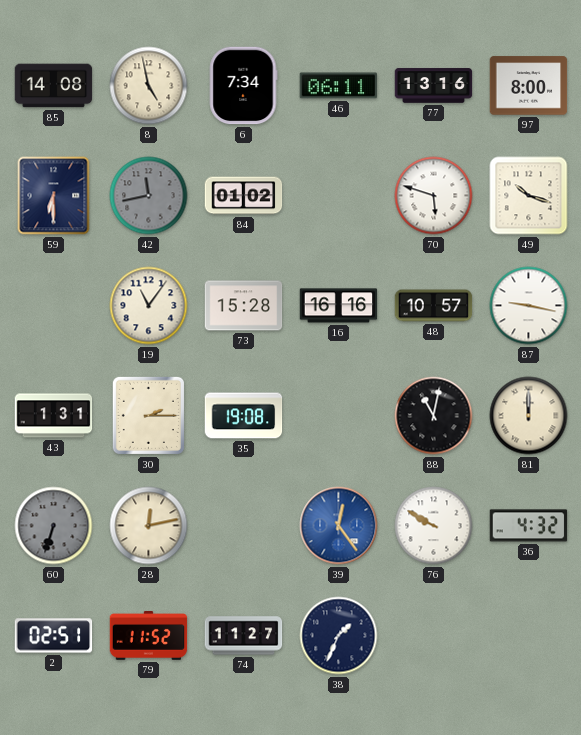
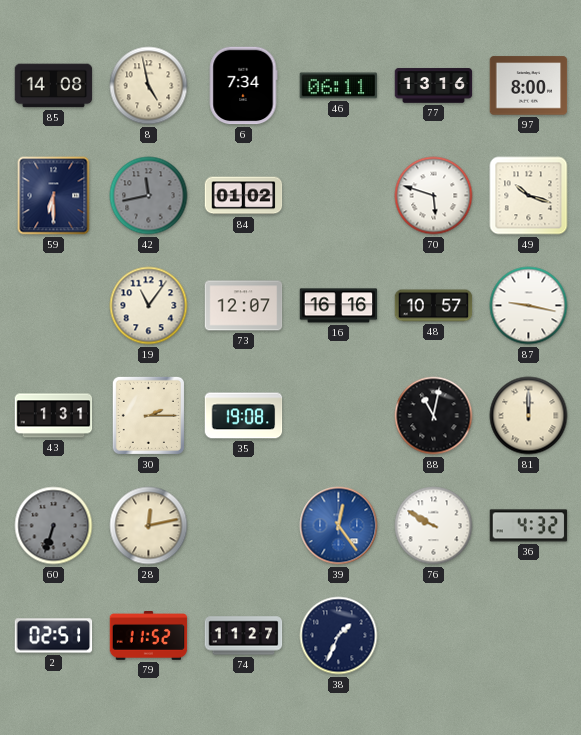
73: 15:28 -> 12:07
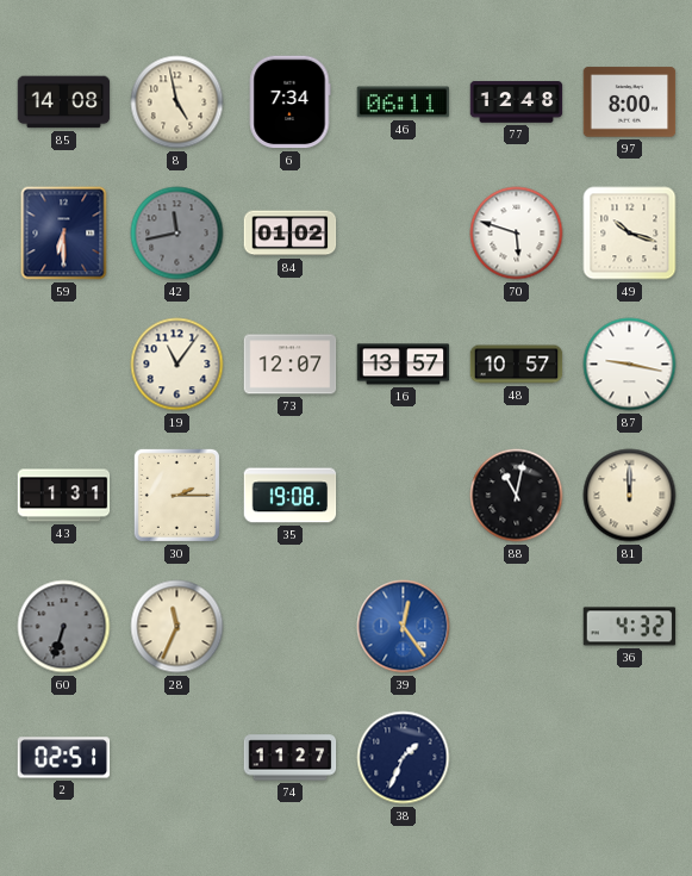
77: 13:16 -> 12:48
16: 16:16 -> 13:57
28: 12:13 -> 11:34
76: 9:50 -> none
79: 11:52 -> none
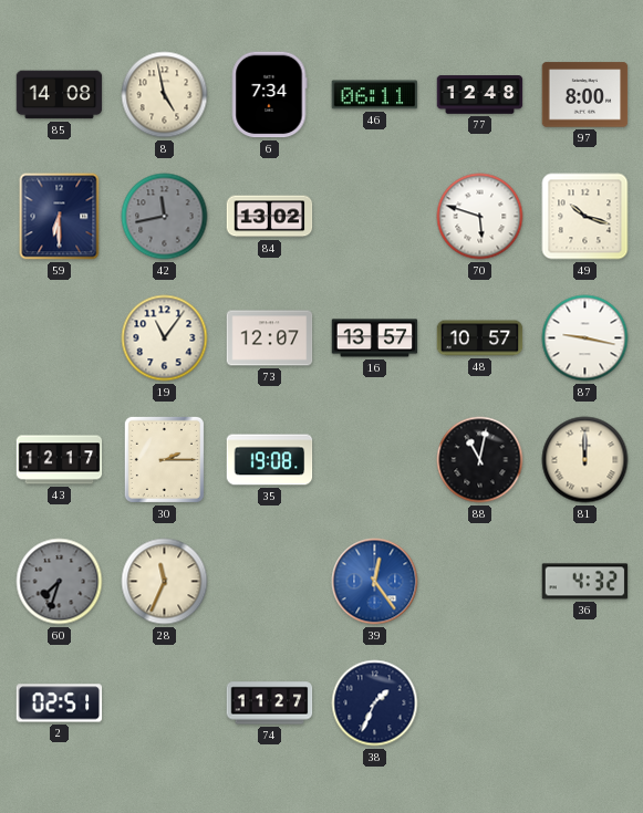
84: 01:02 -> 13:02
43: 1:31 -> 12:17
60: 6:33 -> 7:33
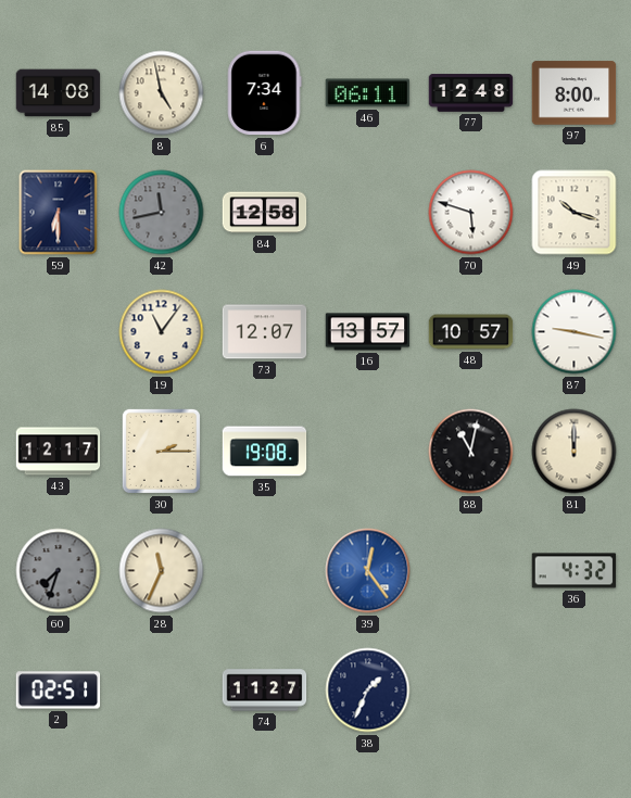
84: 13:02 -> 12:58
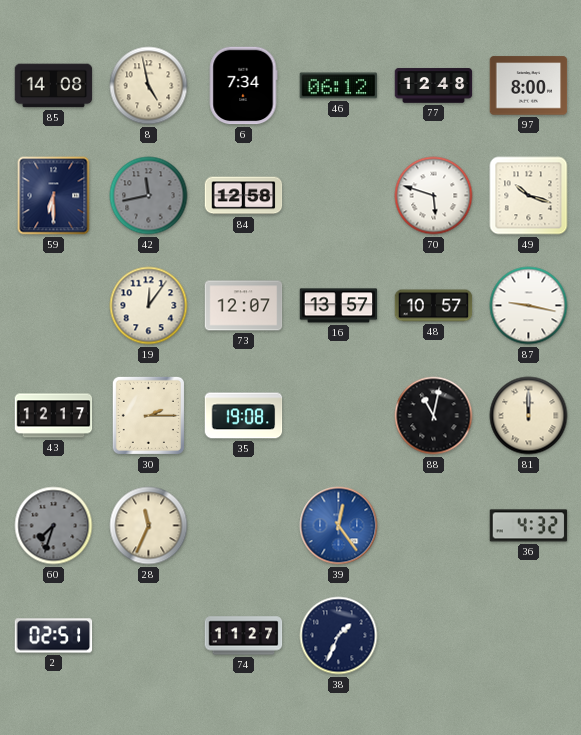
46: 06:11 -> 06:12
19: 11:06 -> 12:06
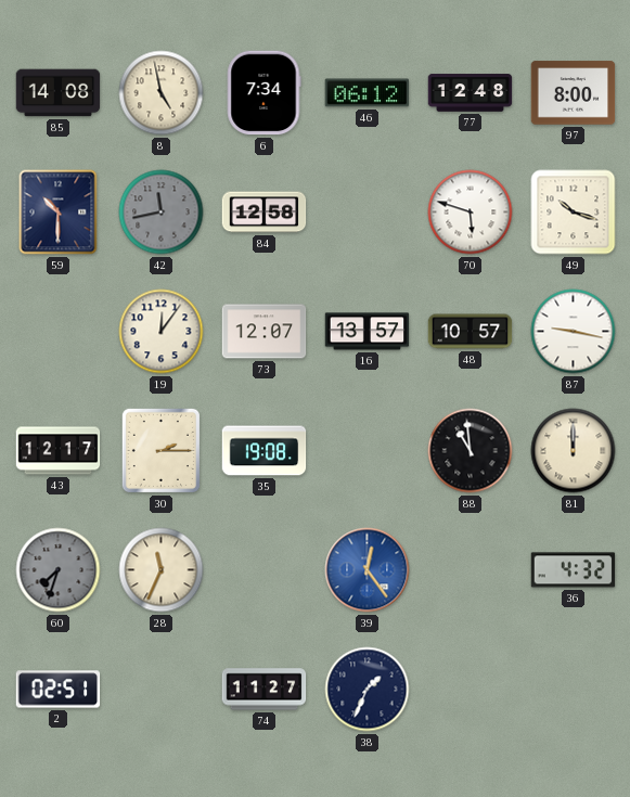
59: 6:30 -> 10:30
88: 11:02 -> 10:59
